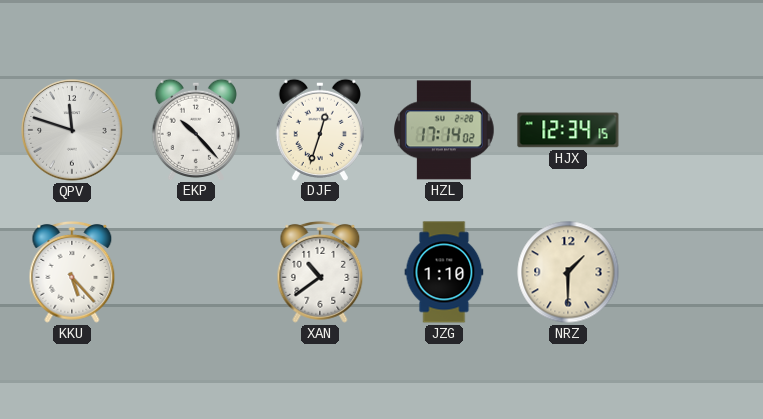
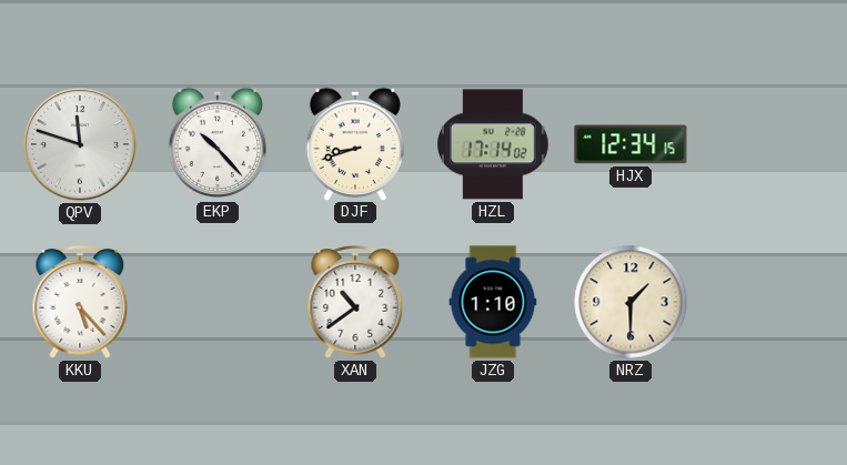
DJF: 12:33 -> 8:42
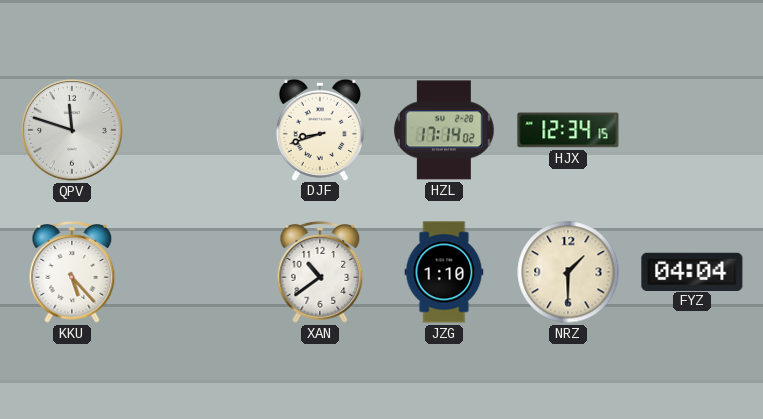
EKP: 10:23 -> none
FYZ: none -> 04:04
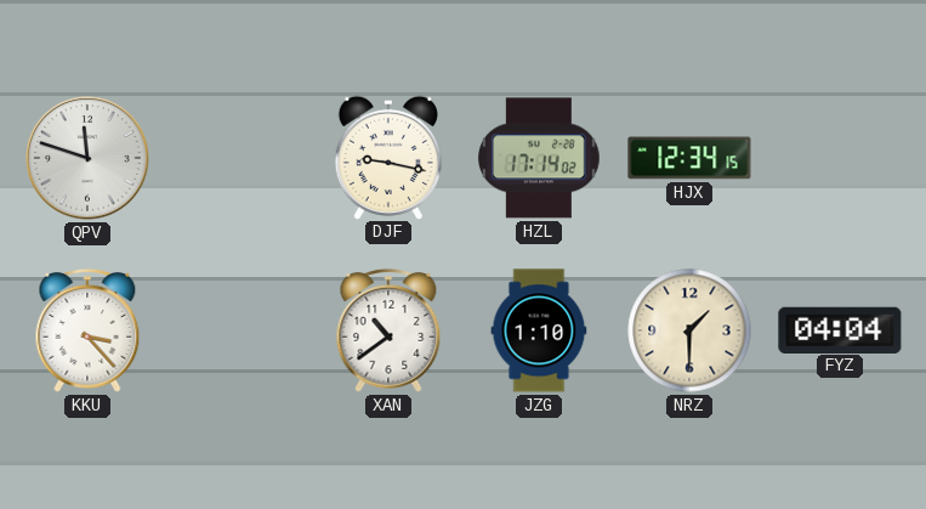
DJF: 8:42 -> 9:17
KKU: 5:23 -> 3:23
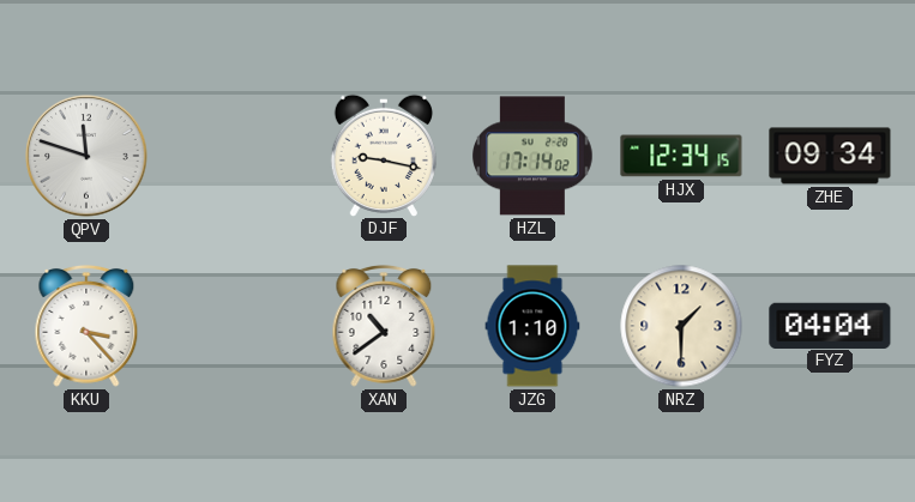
ZHE: none -> 09:34
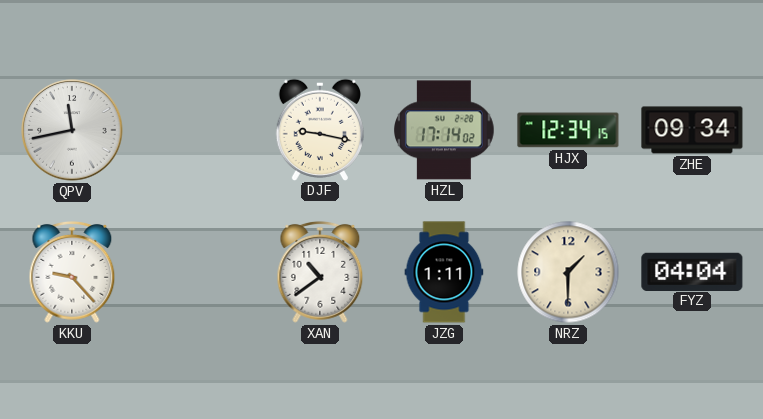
QPV: 11:48 -> 11:43
KKU: 3:23 -> 9:23
JZG: 1:10 -> 1:11
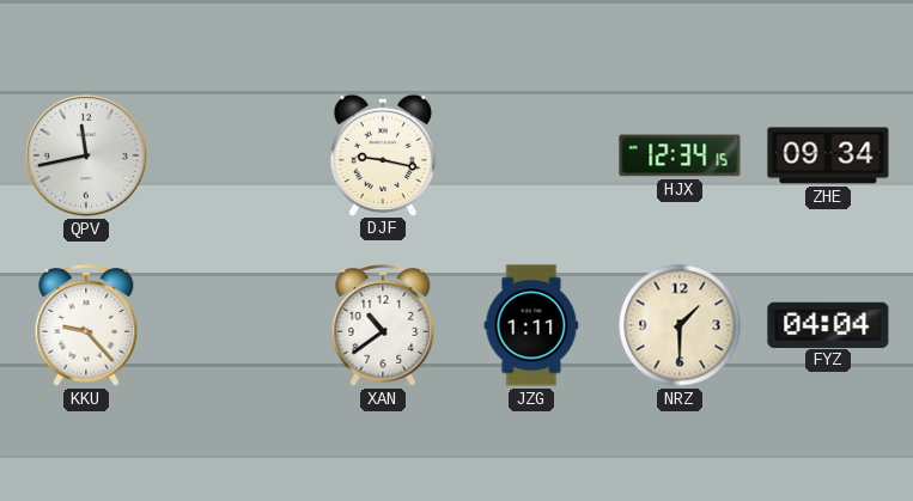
HZL: 17:14 -> none
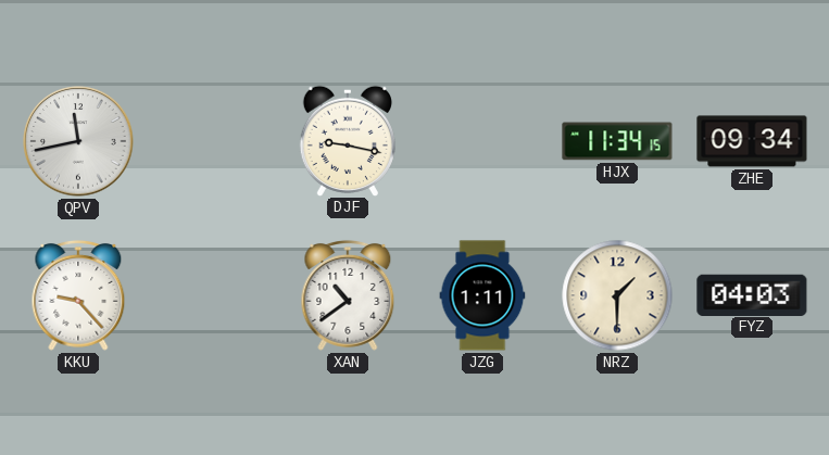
HJX: 12:34 -> 11:34
FYZ: 04:04 -> 04:03
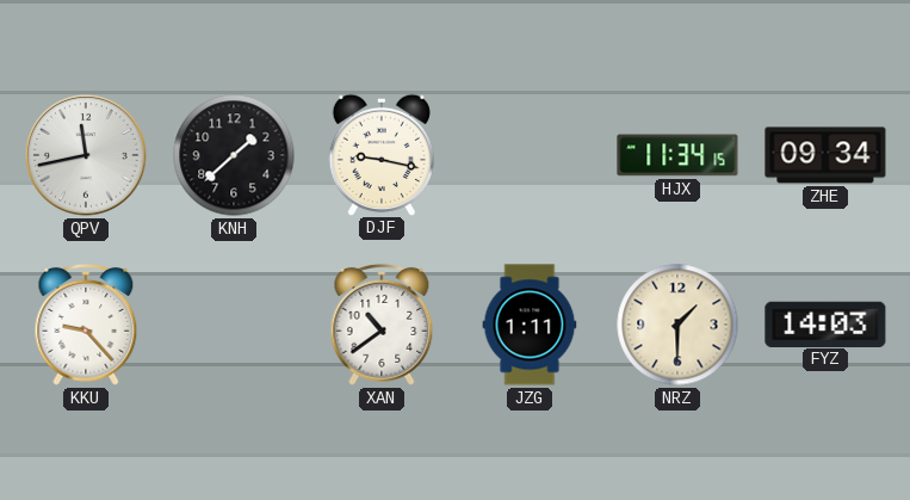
KNH: none -> 1:38
FYZ: 04:03 -> 14:03
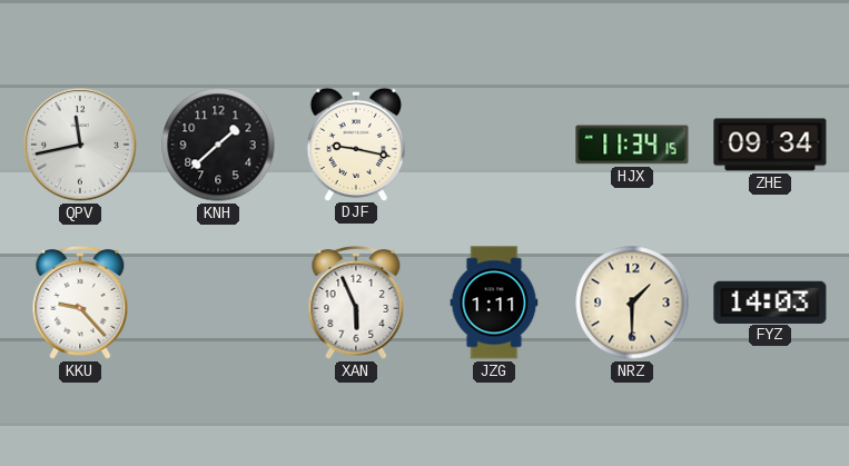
XAN: 10:39 -> 5:56
